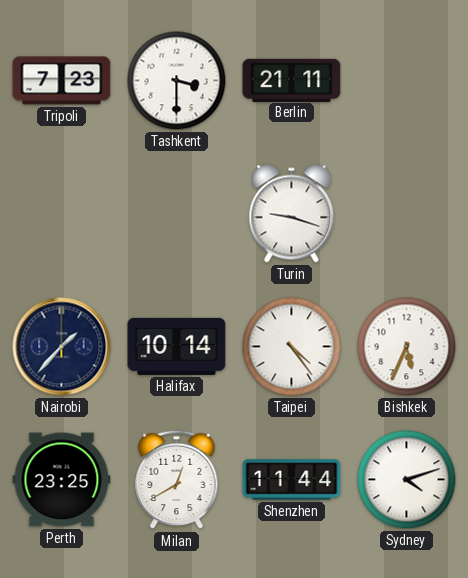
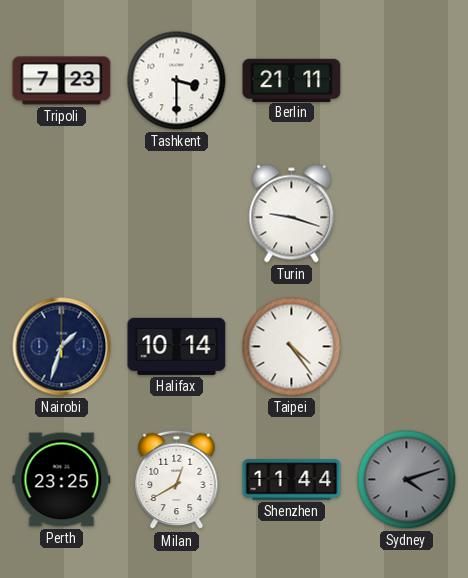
Nairobi: 1:37 -> 1:33
Bishkek: 5:34 -> none
Sydney dial: white -> grey
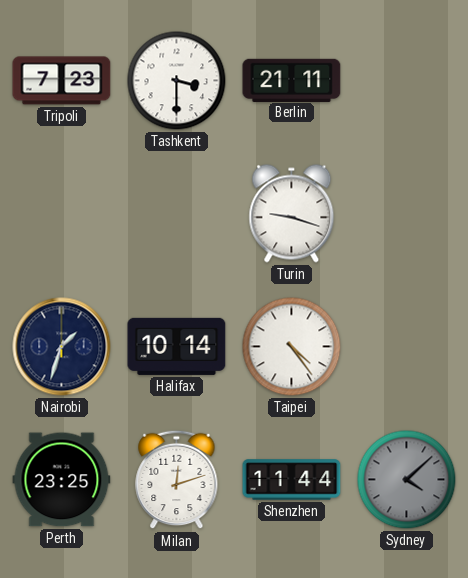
Milan: 12:40 -> 12:12
Sydney: 4:12 -> 4:08
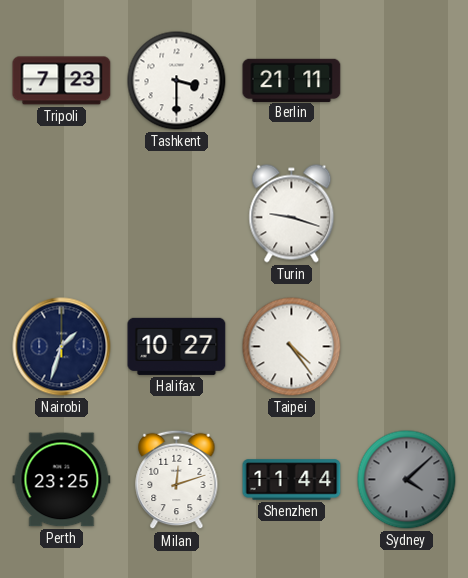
Halifax: 10:14 -> 10:27
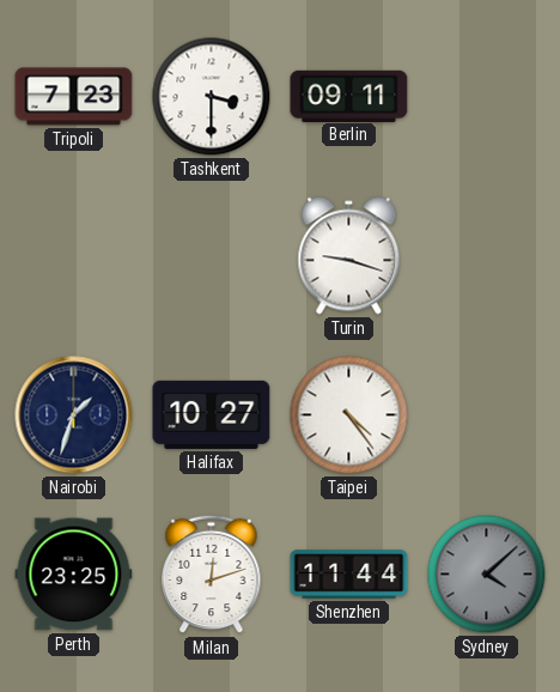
Berlin: 21:11 -> 09:11
